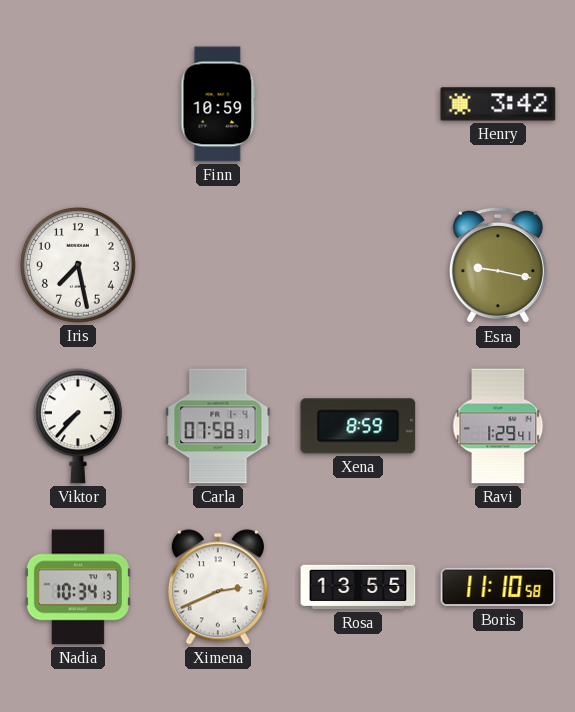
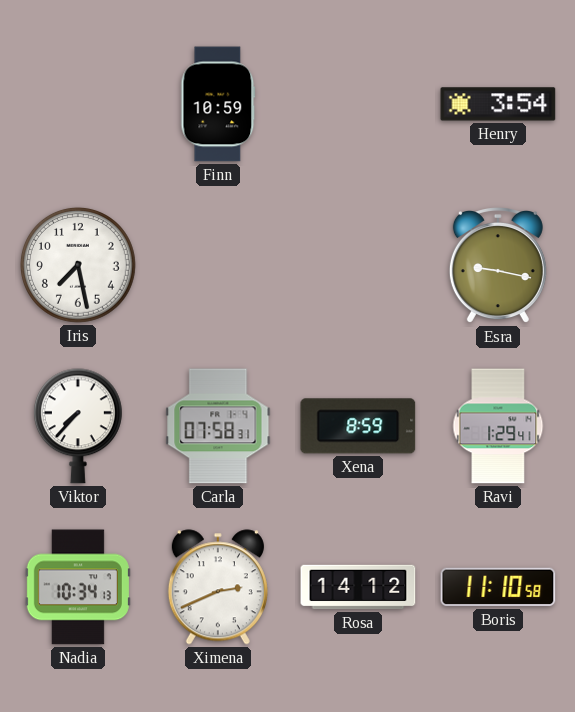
Henry: 3:42 -> 3:54
Rosa: 13:55 -> 14:12
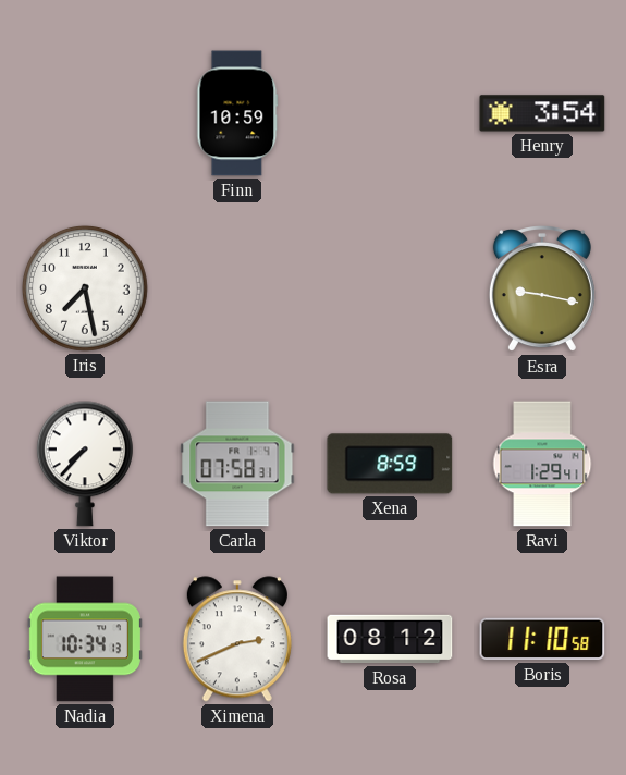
Rosa: 14:12 -> 08:12
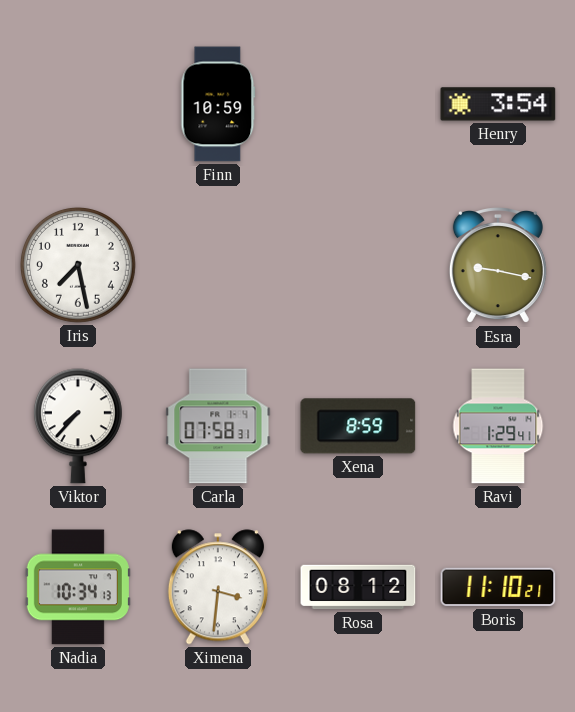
Ximena: 2:41 -> 3:31
Boris: 11:10:58 -> 11:10:21
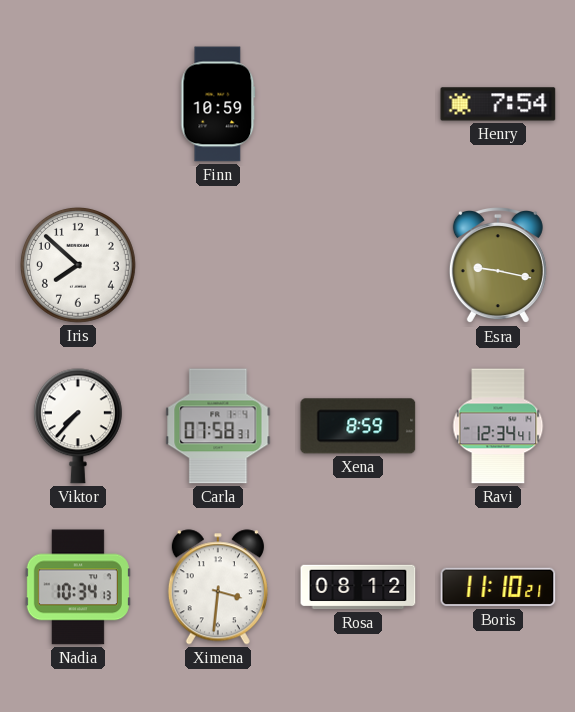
Henry: 3:54 -> 7:54
Iris: 7:28 -> 7:52
Ravi: 1:29 -> 12:34
